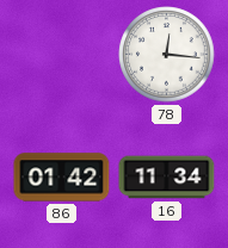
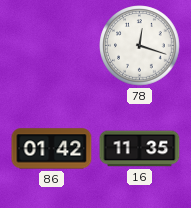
78: 12:16 -> 12:18
16: 11:34 -> 11:35
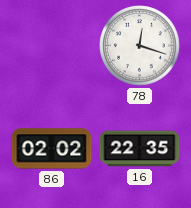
86: 01:42 -> 02:02
16: 11:35 -> 22:35
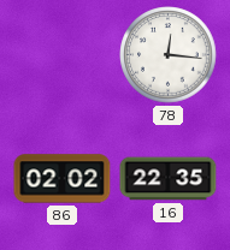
78: 12:18 -> 12:16
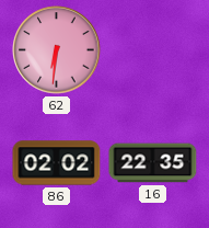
62: none -> 6:31
78: 12:16 -> none
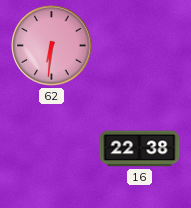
86: 02:02 -> none
16: 22:35 -> 22:38
